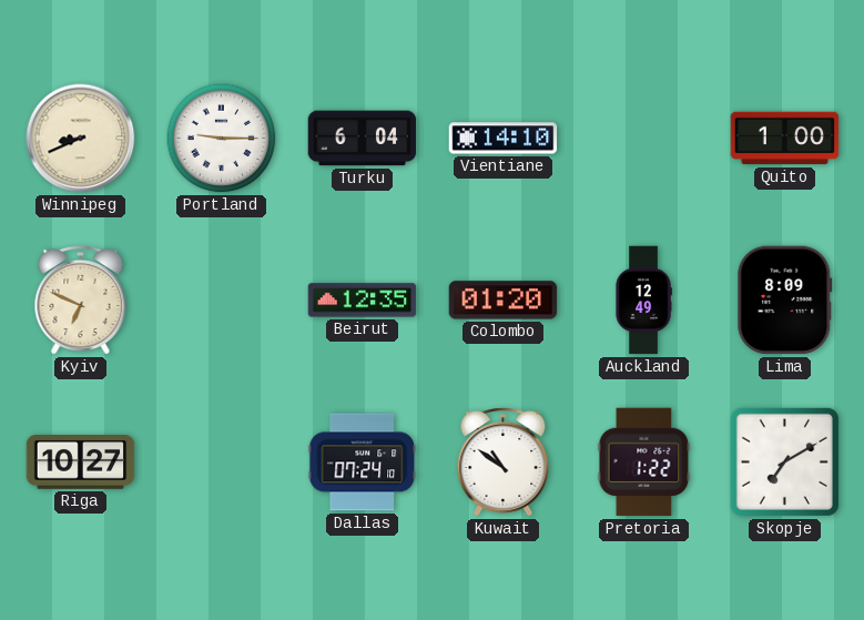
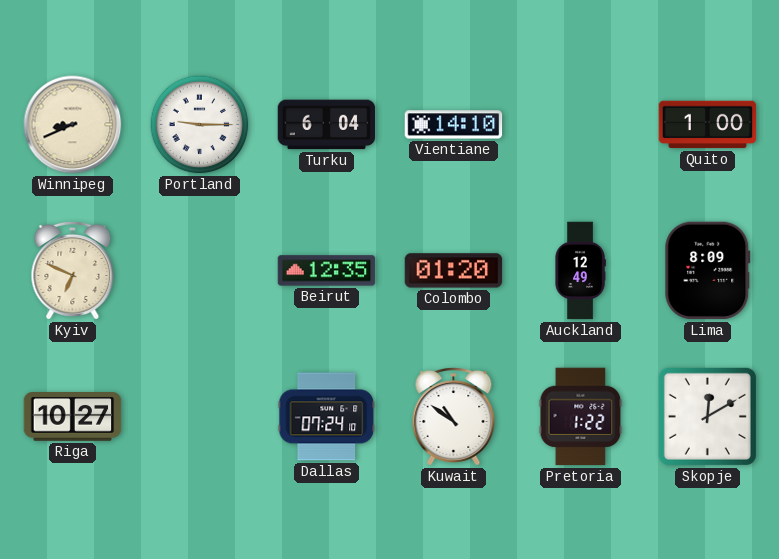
Skopje: 7:10 -> 12:10
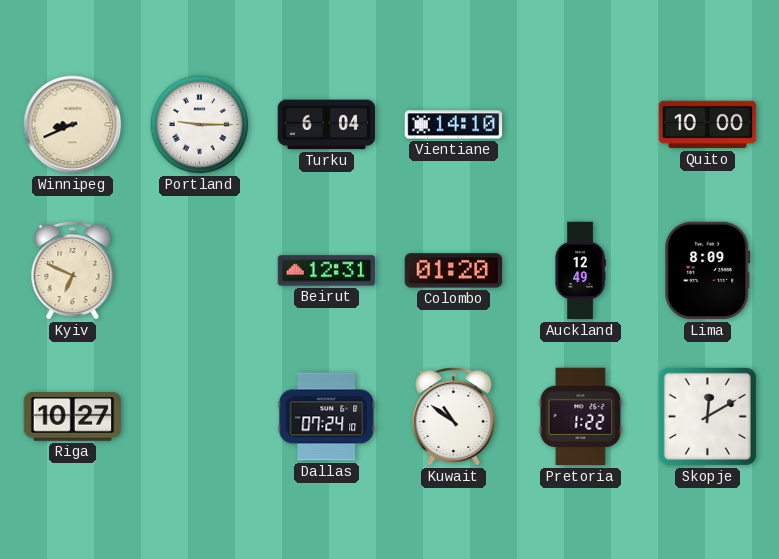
Quito: 1:00 -> 10:00
Beirut: 12:35 -> 12:31
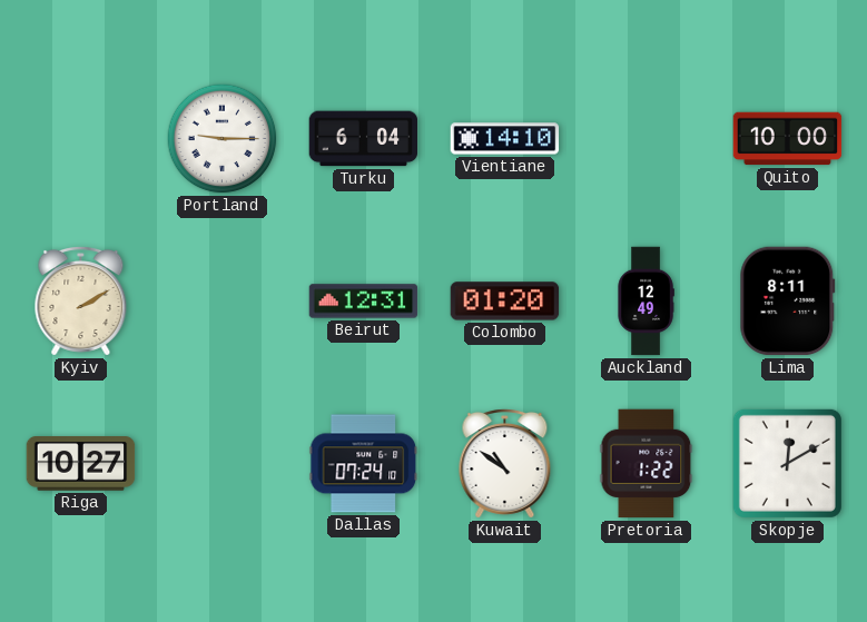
Winnipeg: 8:41 -> none
Kyiv: 6:49 -> 2:10
Lima: 8:09 -> 8:11
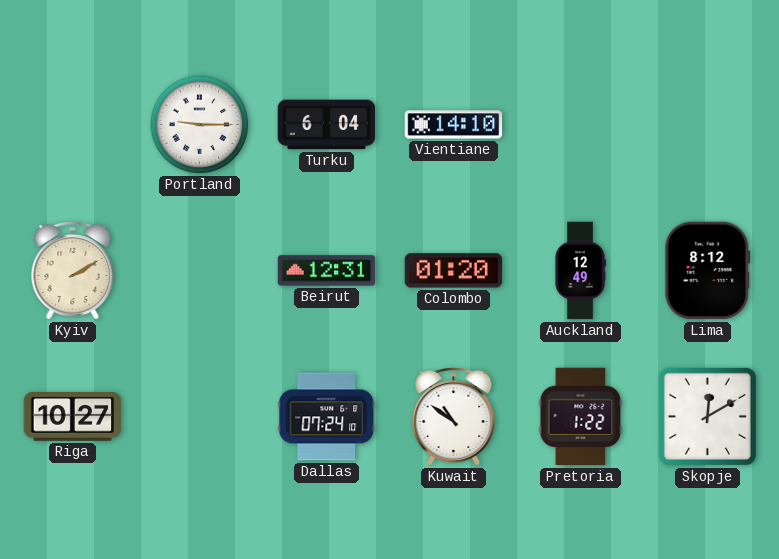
Quito: 10:00 -> none
Lima: 8:11 -> 8:12
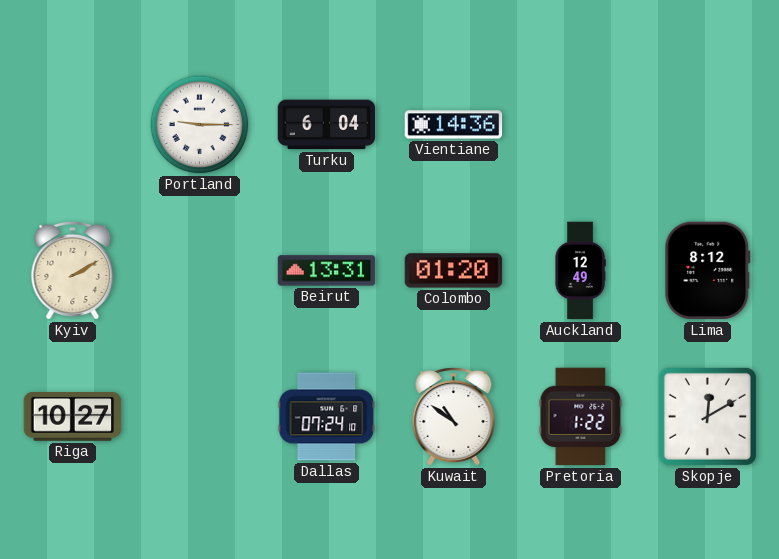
Vientiane: 14:10 -> 14:36
Beirut: 12:31 -> 13:31
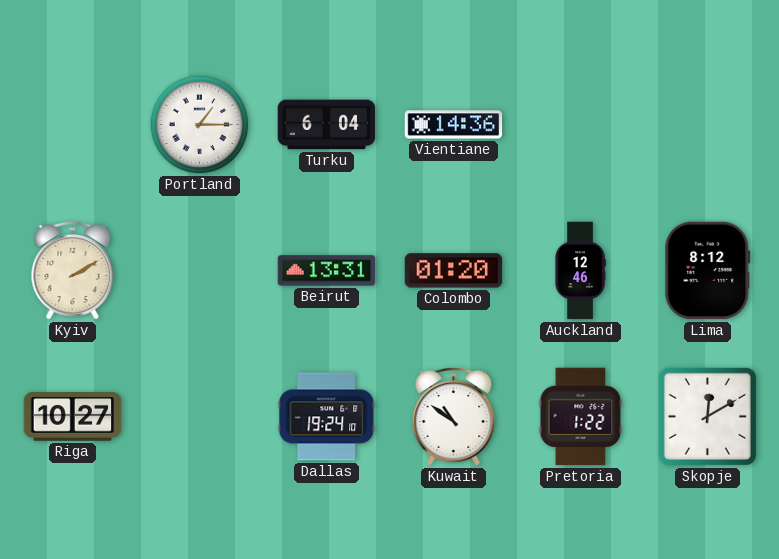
Portland: 9:15 -> 1:15
Auckland: 12:49 -> 12:46
Dallas: 07:24 -> 19:24
